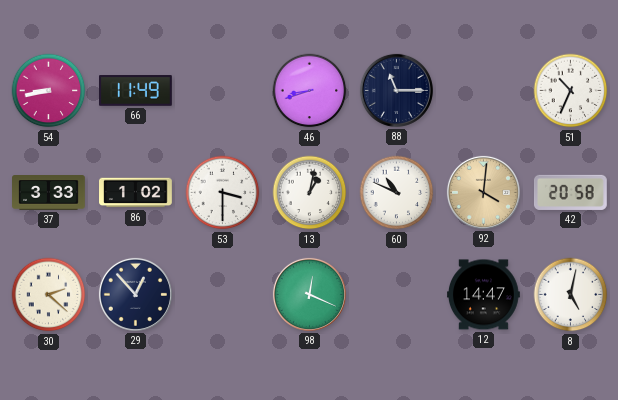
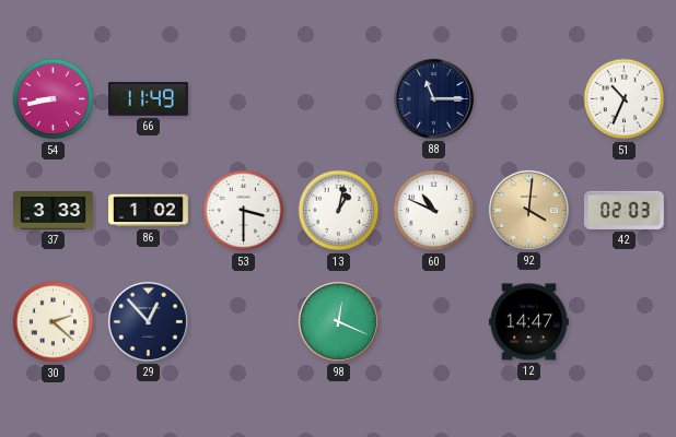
46: 8:42 -> none
42: 20:58 -> 02:03
8: 5:02 -> none
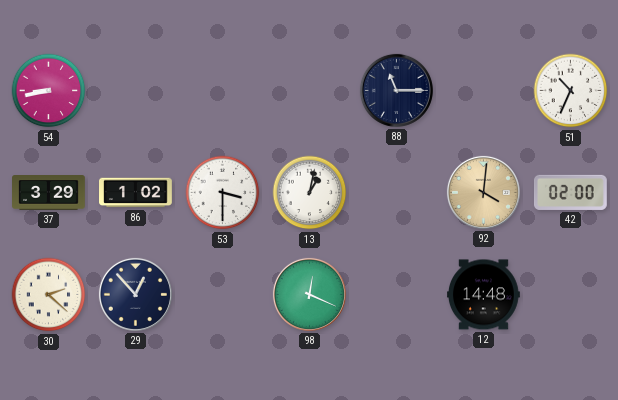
66: 11:49 -> none
37: 3:33 -> 3:29
60: 10:49 -> none
42: 02:03 -> 02:00
12: 14:47 -> 14:48
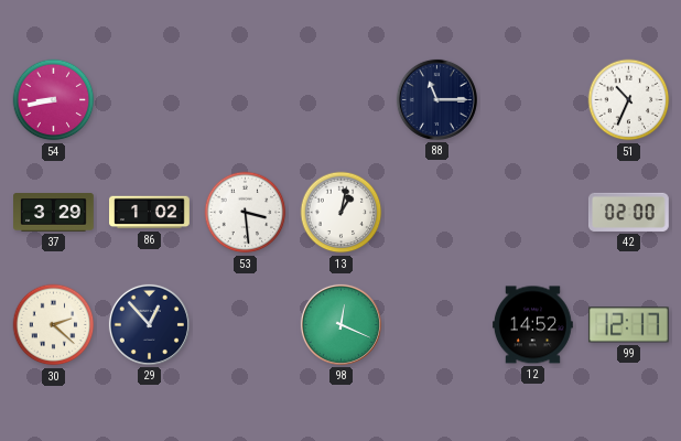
53: 3:30 -> 3:29
92: 4:01 -> none
12: 14:48 -> 14:52
99: none -> 12:17
